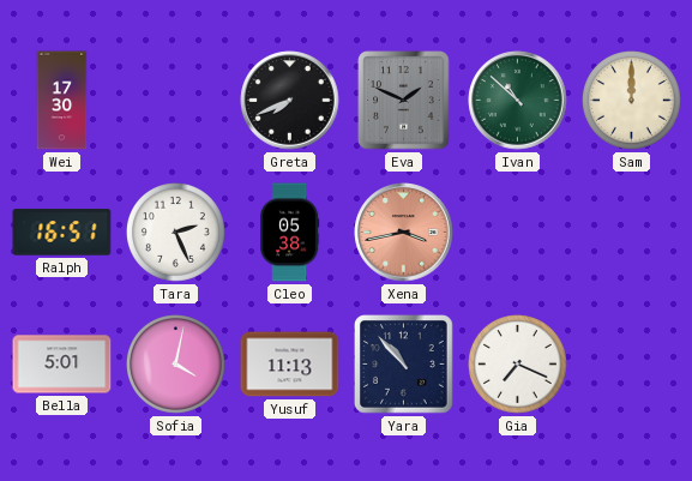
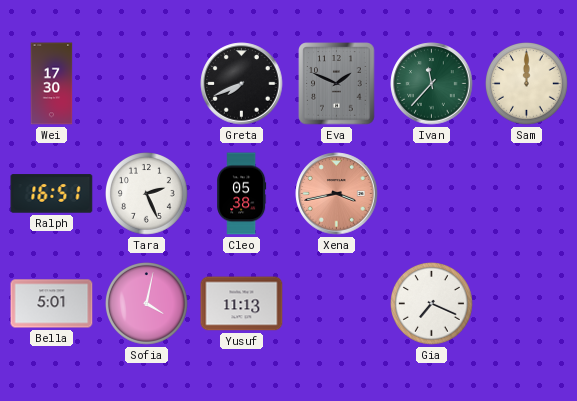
Ivan: 10:52 -> 11:37
Yara: 10:53 -> none
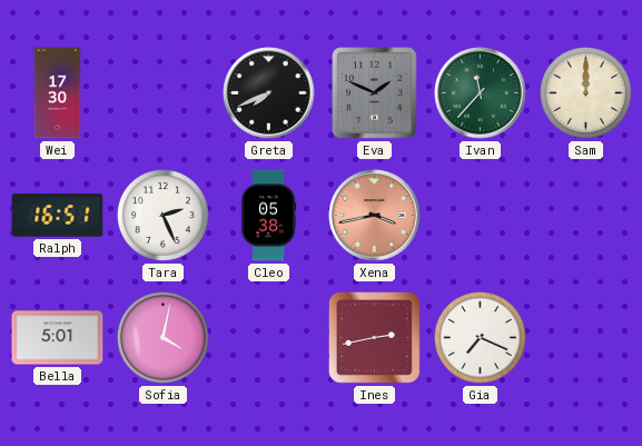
Yusuf: 11:13 -> none
Ines: none -> 2:43
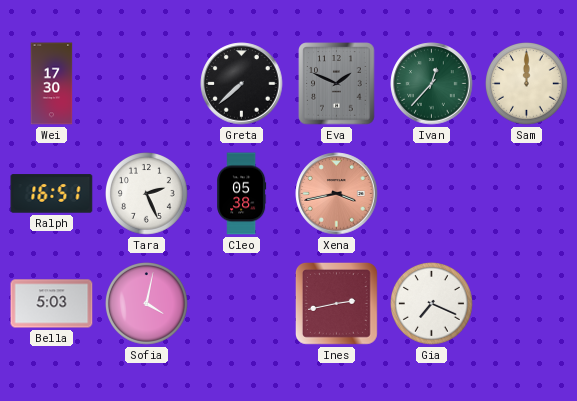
Greta: 7:41 -> 7:38
Ivan: 11:37 -> 12:37
Bella: 5:01 -> 5:03
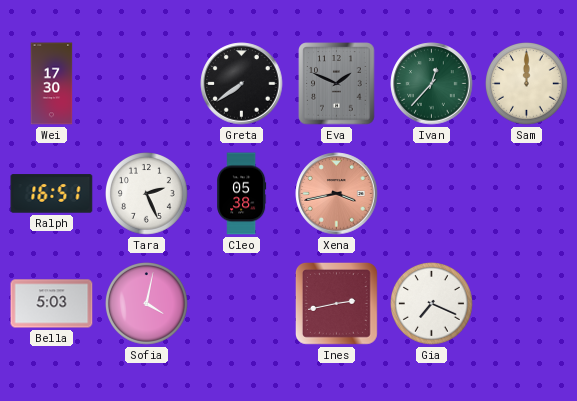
Greta: 7:38 -> 7:39
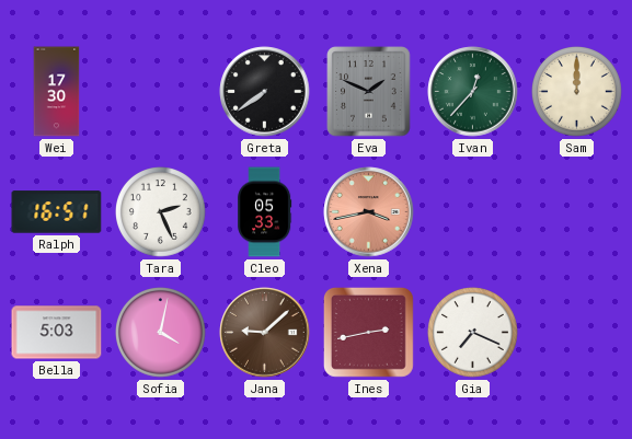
Cleo: 05:38 -> 05:33
Jana: none -> 9:08
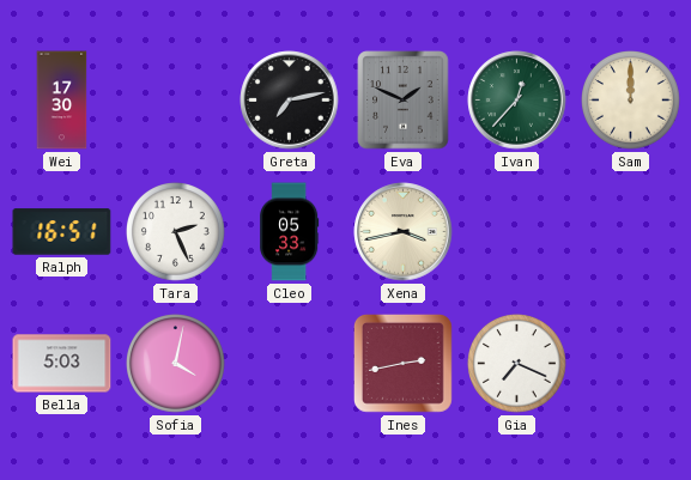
Greta: 7:39 -> 7:13
Xena dial: salmon -> cream
Jana: 9:08 -> none
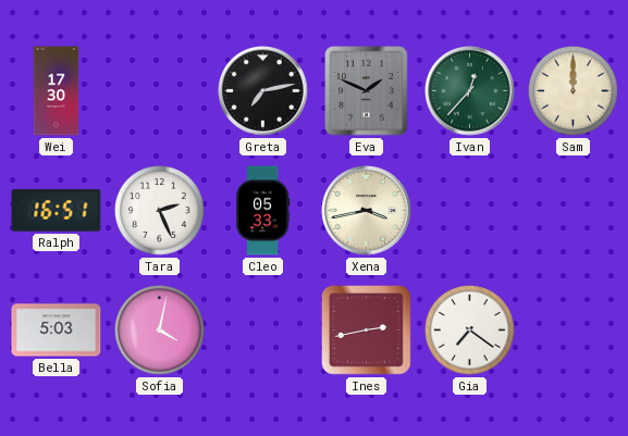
Gia: 7:19 -> 7:21
